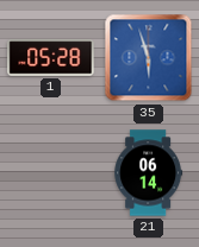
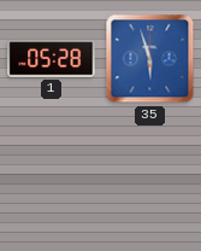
21: 06:14 -> none
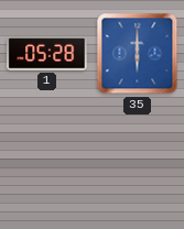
35: 5:57 -> 6:00
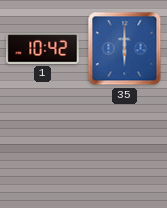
1: 05:28 -> 10:42
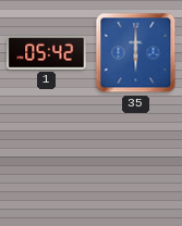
1: 10:42 -> 05:42
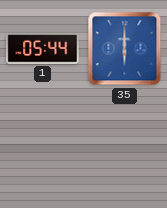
1: 05:42 -> 05:44
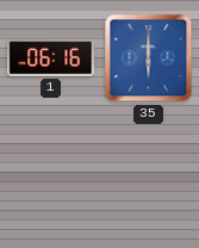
1: 05:44 -> 06:16
